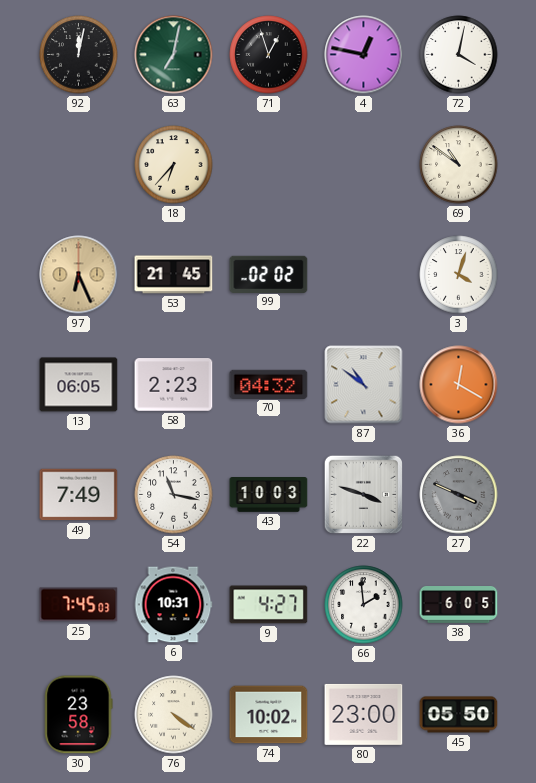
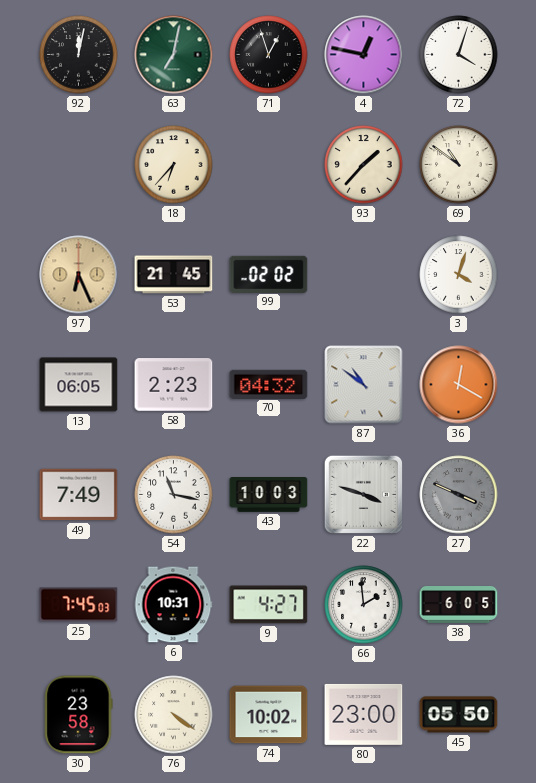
72: 4:02 -> 4:03
93: none -> 1:37
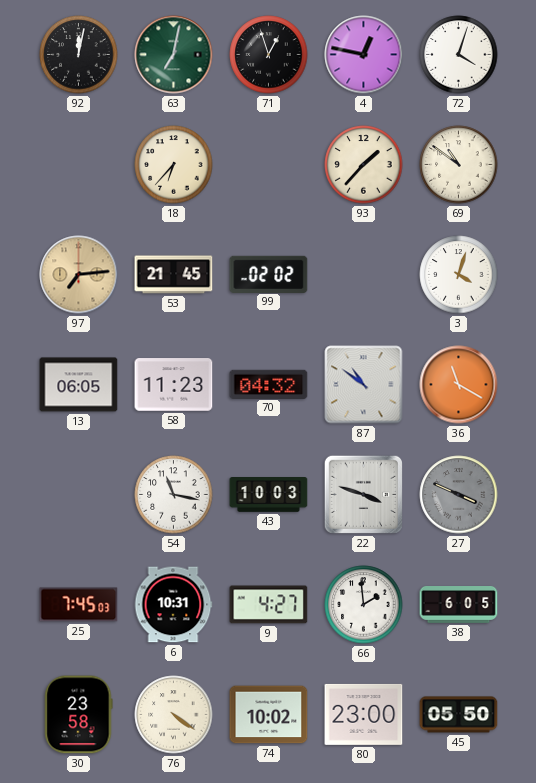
97: 6:26 -> 7:14
58: 2:23 -> 11:23
36: 12:20 -> 11:20
49: 7:49 -> none
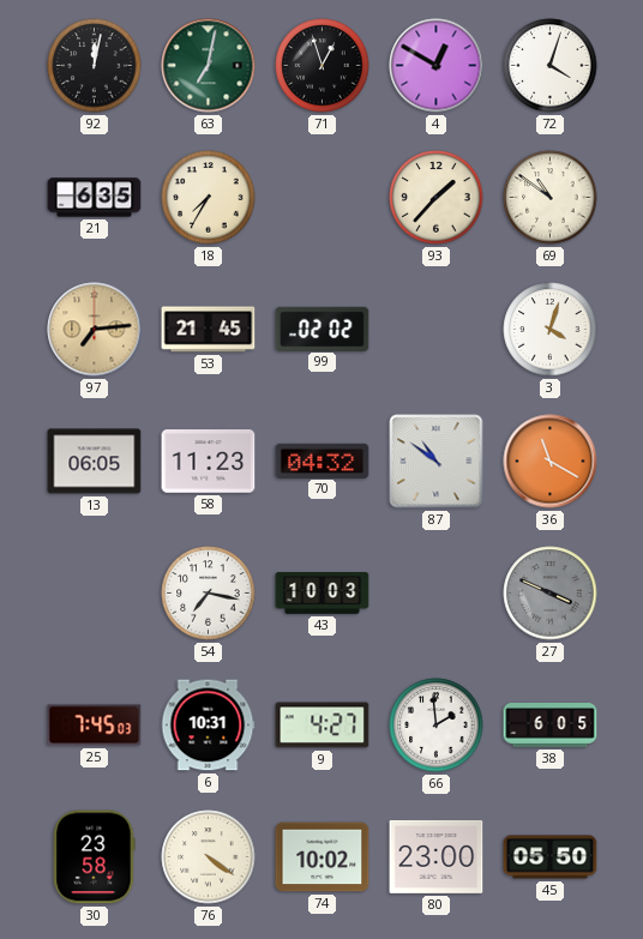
4: 12:47 -> 12:50
21: none -> 6:35
18: 6:37 -> 7:35
54: 11:17 -> 7:17
22: 3:48 -> none
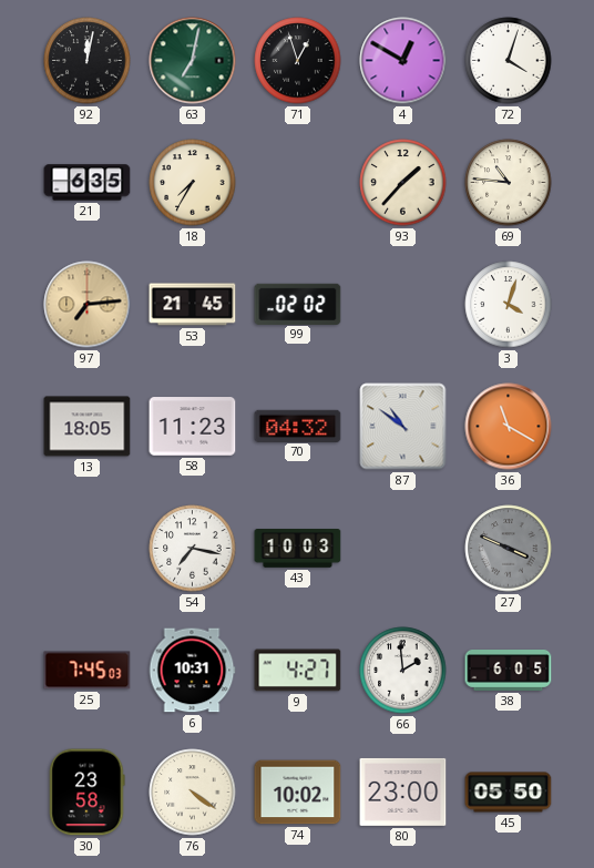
69: 10:51 -> 10:46
13: 06:05 -> 18:05
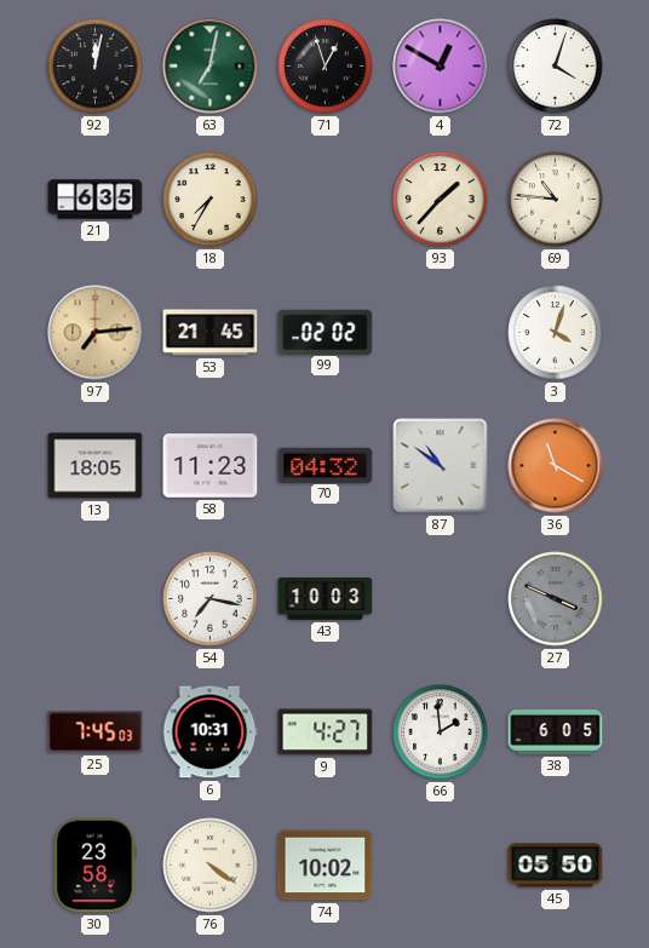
80: 23:00 -> none
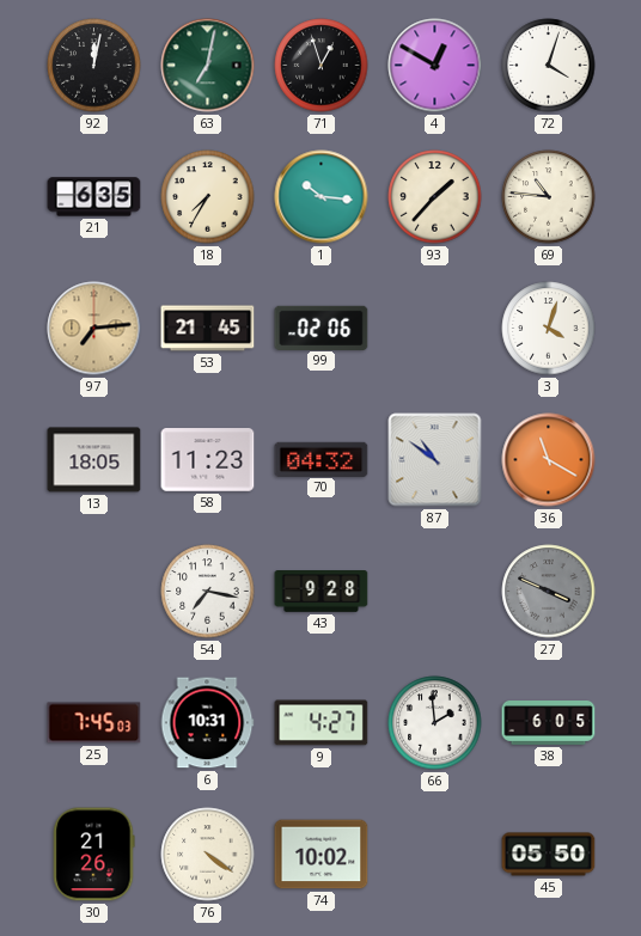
1: none -> 10:16
99: 02:02 -> 02:06
43: 10:03 -> 9:28
30: 23:58 -> 21:26
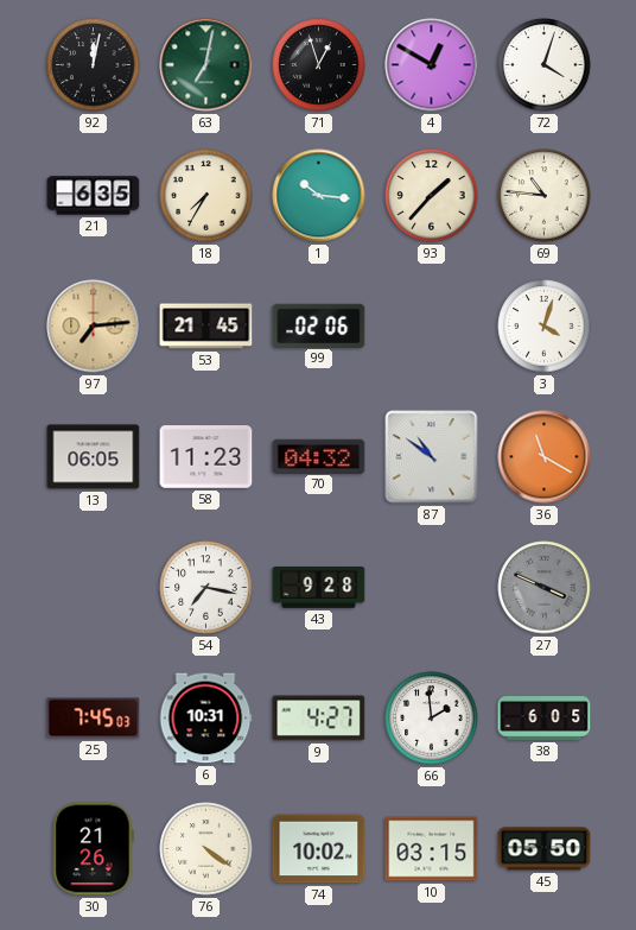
13: 18:05 -> 06:05
10: none -> 03:15
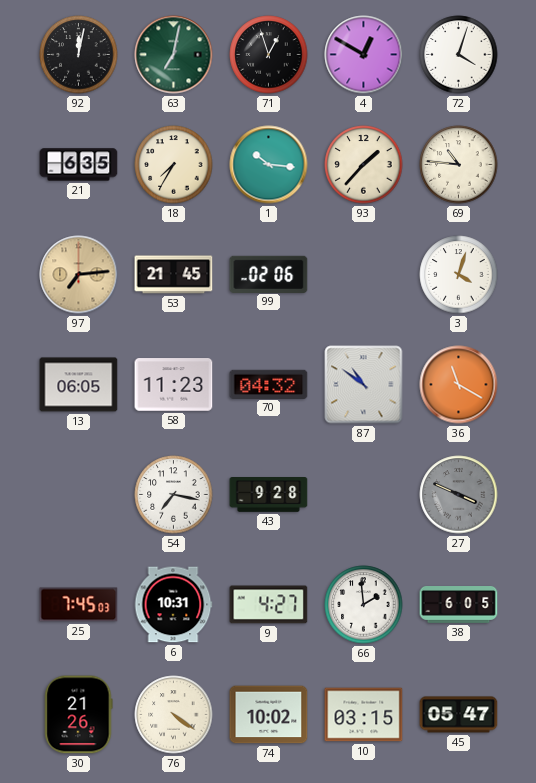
45: 05:50 -> 05:47
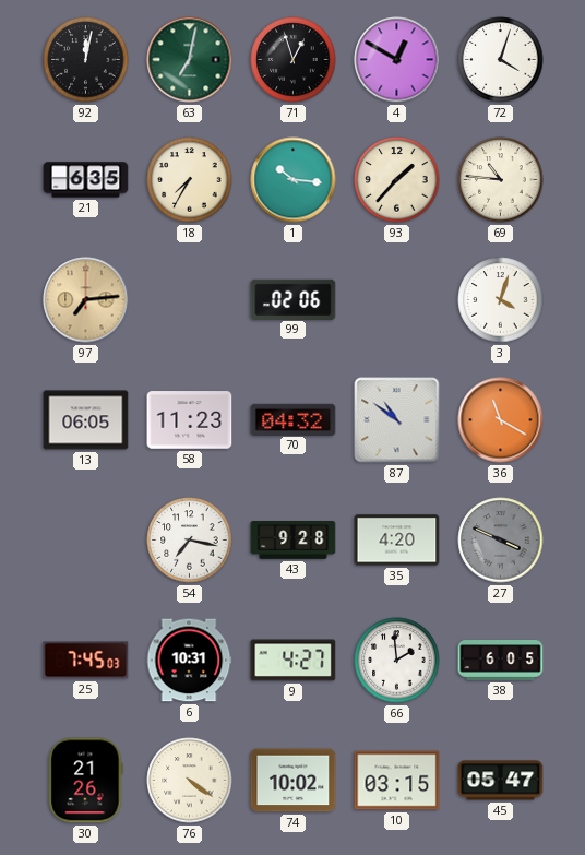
53: 21:45 -> none
35: none -> 4:20
